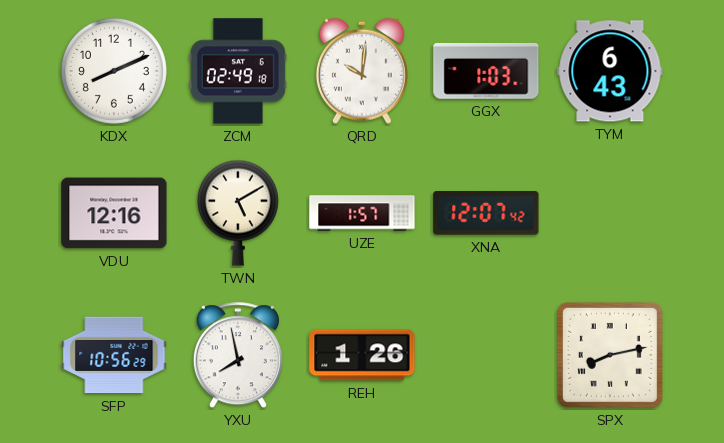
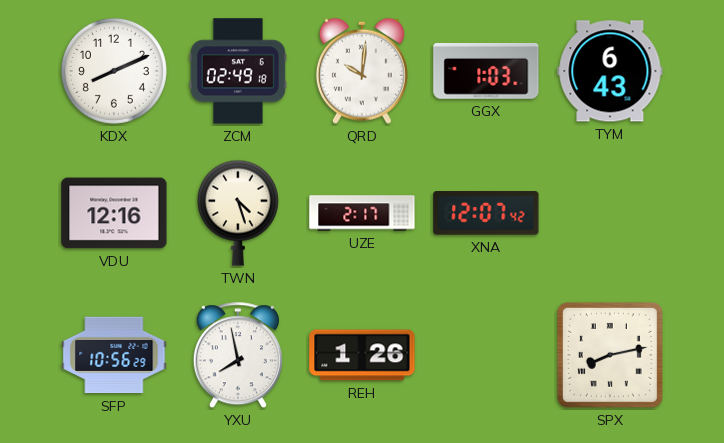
TWN: 5:10 -> 4:27
UZE: 1:57 -> 2:17
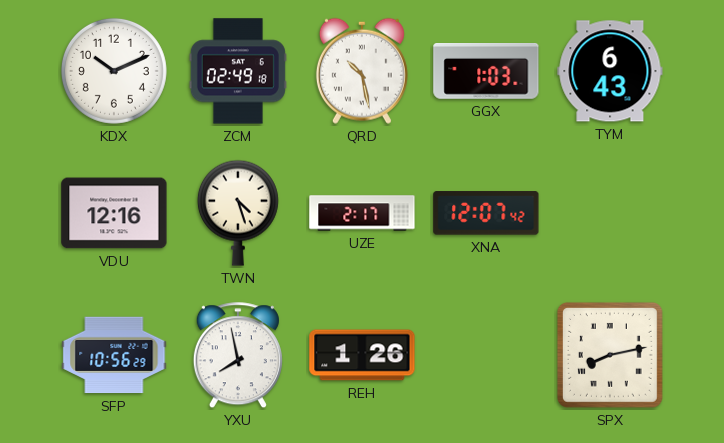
KDX: 8:11 -> 10:11
QRD: 10:01 -> 10:28
